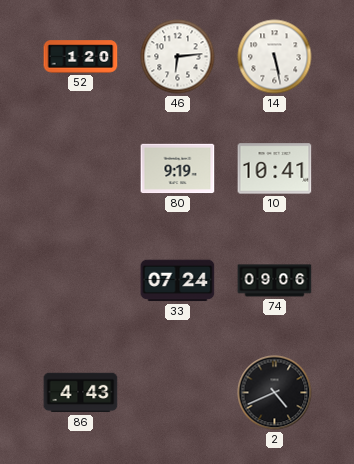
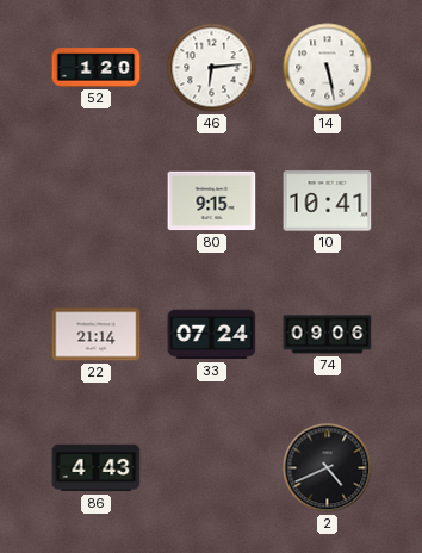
80: 9:19 -> 9:15
22: none -> 21:14
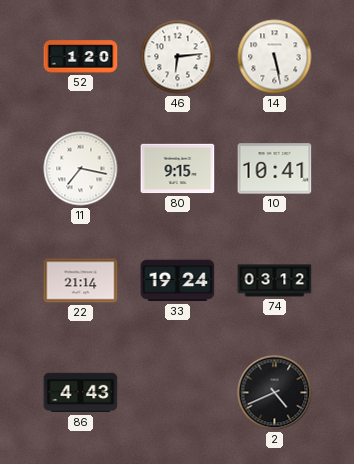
11: none -> 7:17
33: 07:24 -> 19:24
74: 09:06 -> 03:12
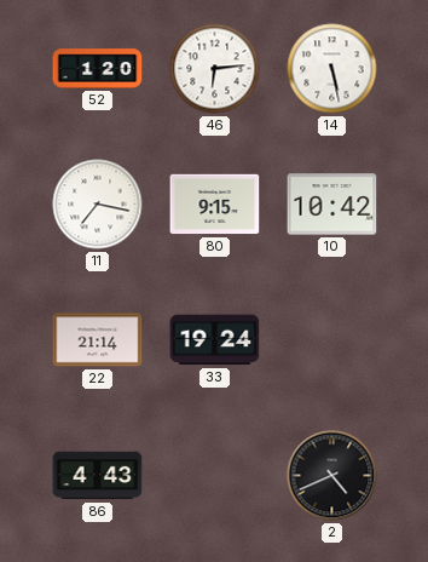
10: 10:41 -> 10:42
74: 03:12 -> none
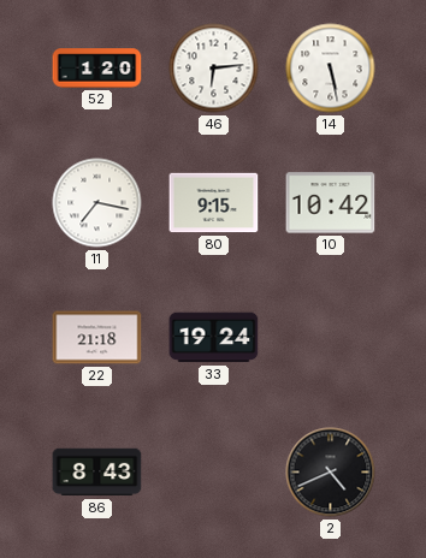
22: 21:14 -> 21:18
86: 4:43 -> 8:43
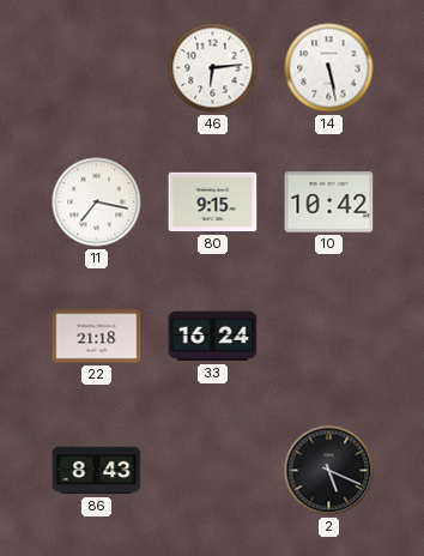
52: 1:20 -> none
33: 19:24 -> 16:24
2: 4:41 -> 5:19
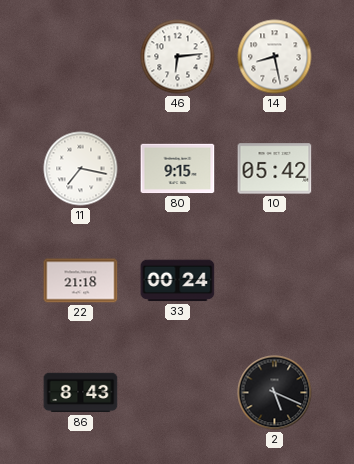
14: 5:28 -> 8:28
10: 10:42 -> 05:42
33: 16:24 -> 00:24
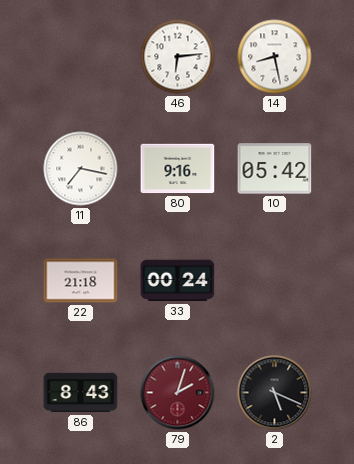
80: 9:15 -> 9:16
79: none -> 2:03
